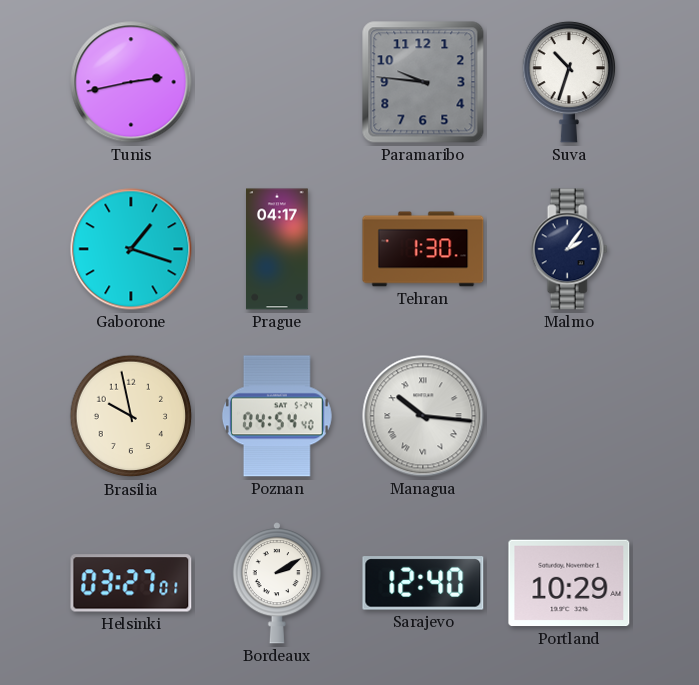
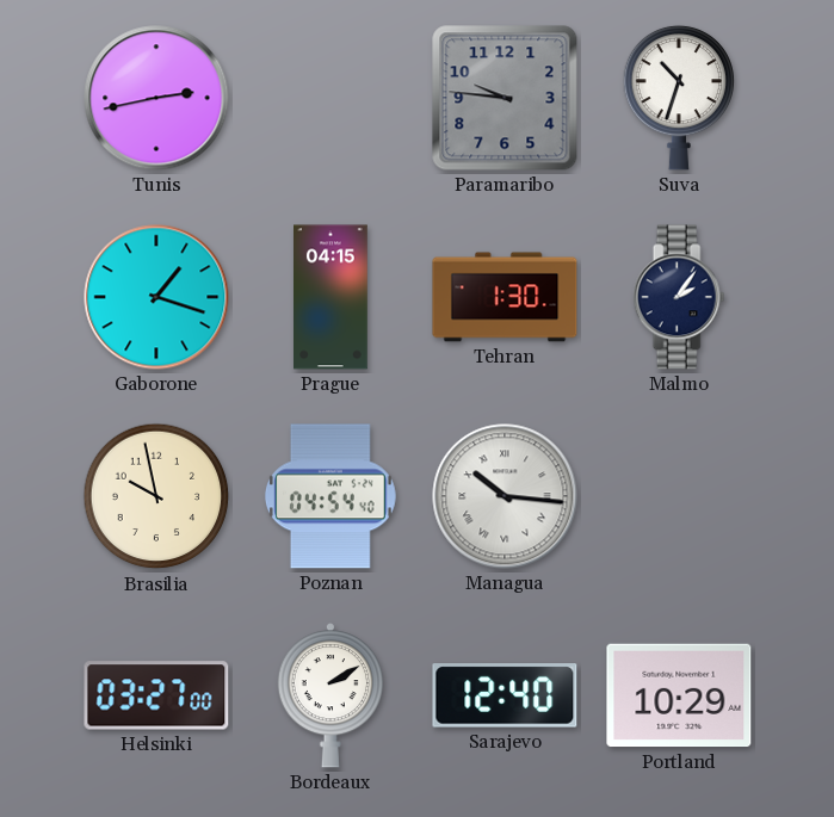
Prague: 04:17 -> 04:15
Helsinki: 03:27:01 -> 03:27:00
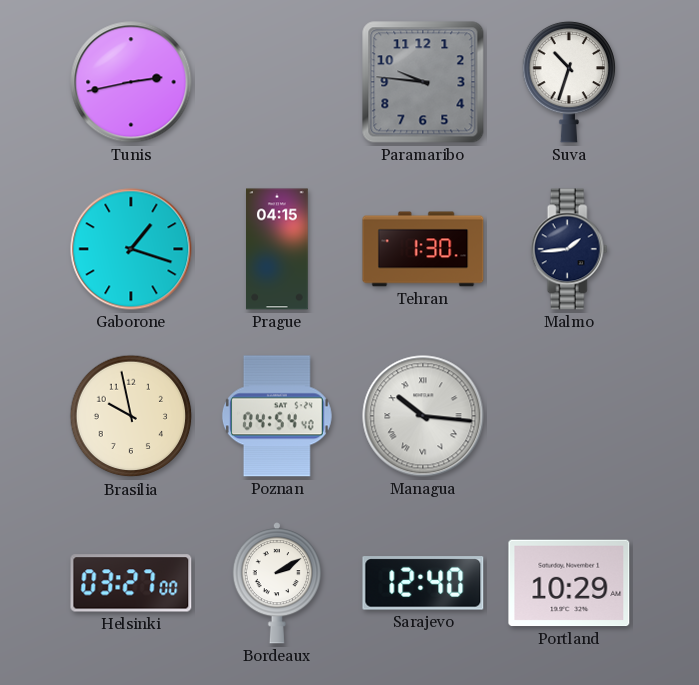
Malmo: 2:06 -> 1:44
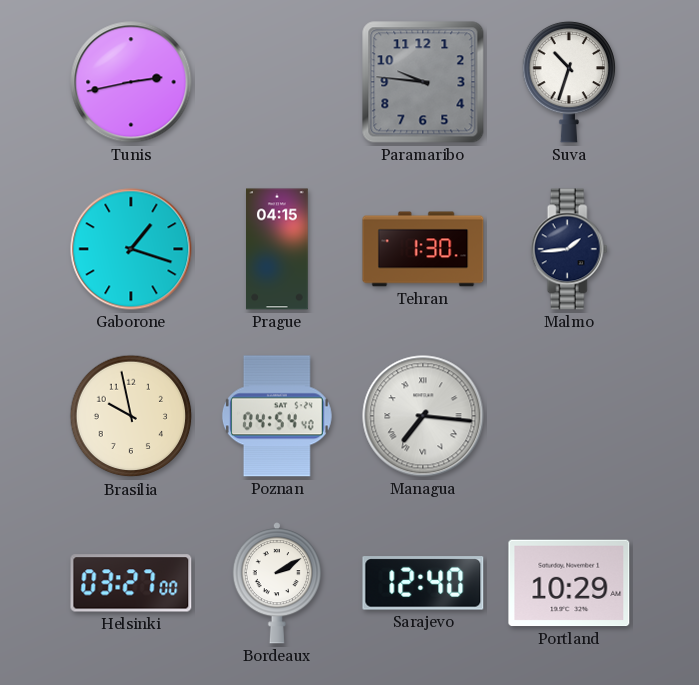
Managua: 10:16 -> 7:16
